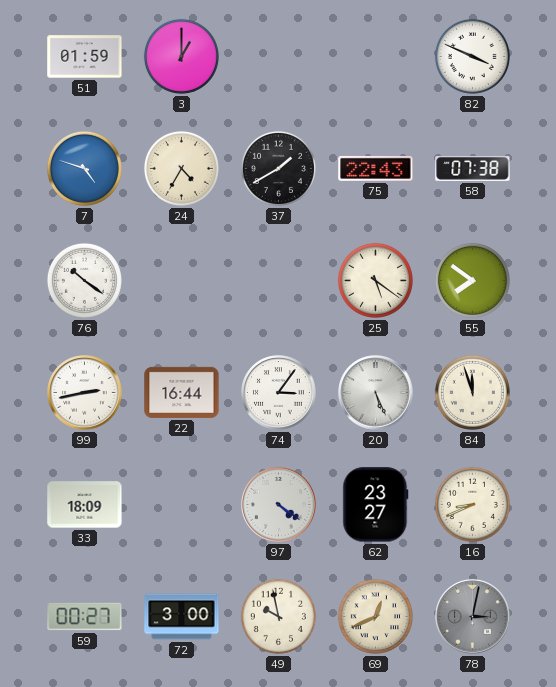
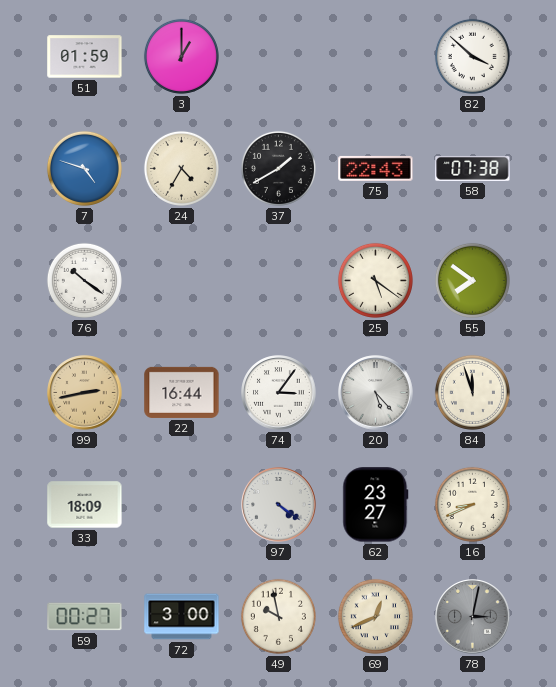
82: 3:49 -> 3:52
99 dial: white -> champagne
20: 5:26 -> 5:23
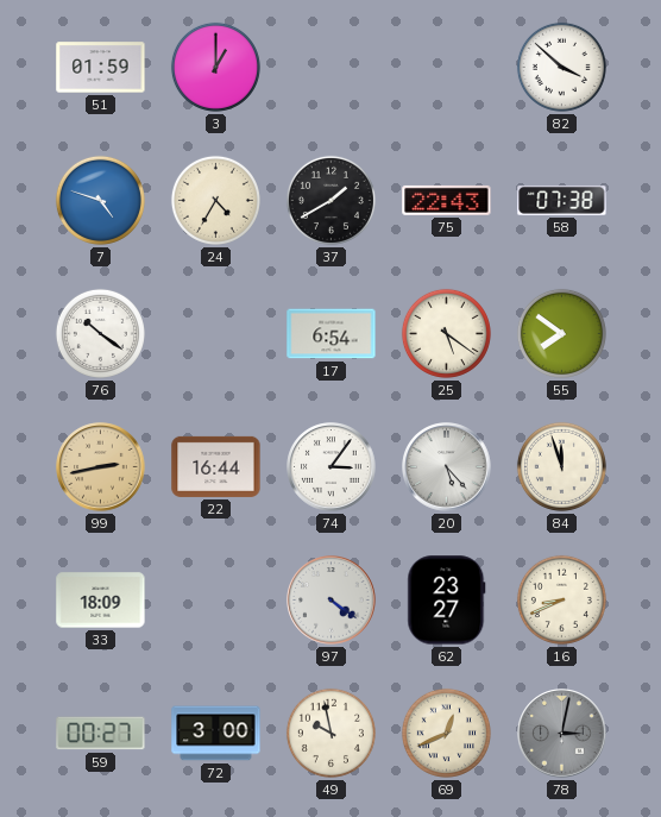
17: none -> 6:54
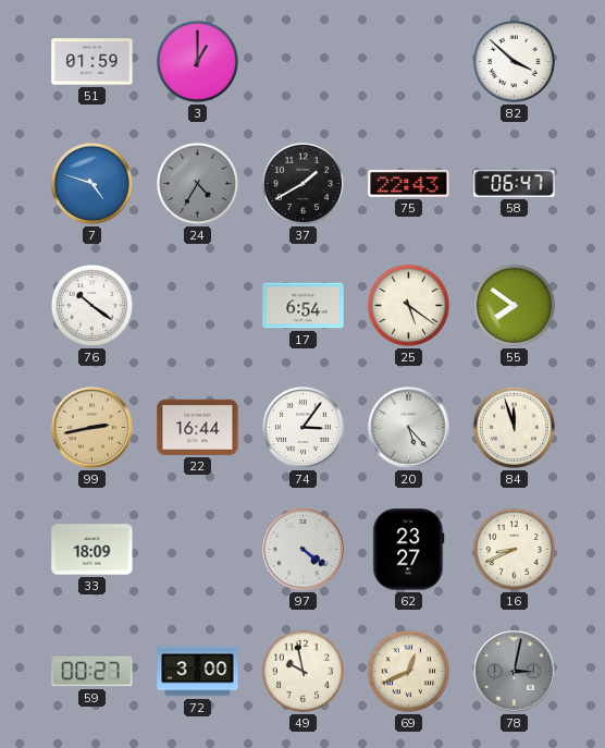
24 dial: cream -> grey
58: 07:38 -> 06:47
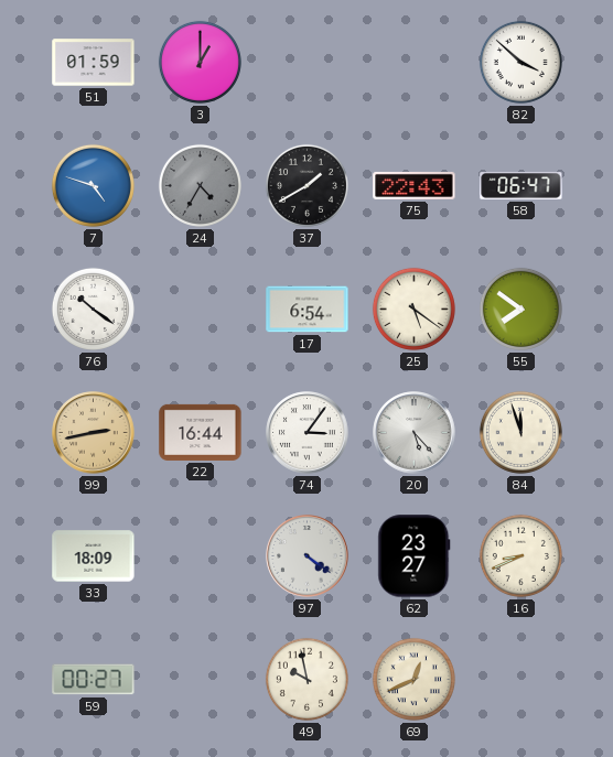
72: 3:00 -> none
78: 3:02 -> none
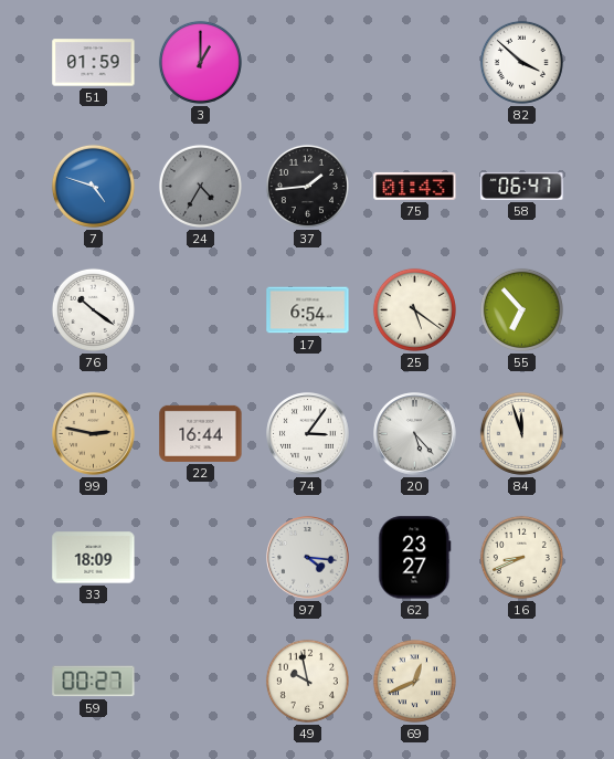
37: 1:40 -> 1:44
75: 22:43 -> 01:43
55: 7:51 -> 6:53
99: 2:43 -> 2:47
97: 4:21 -> 4:16
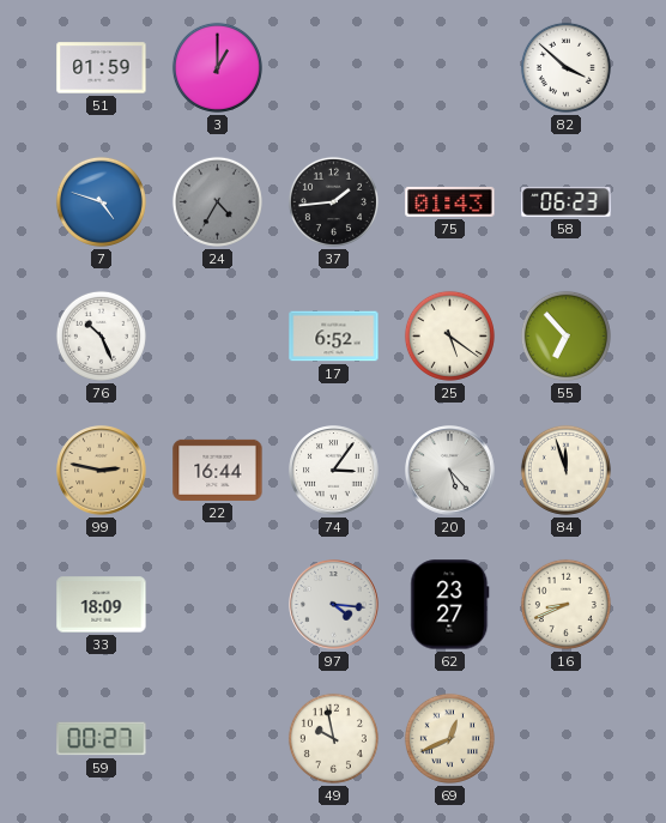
58: 06:47 -> 06:23
76: 10:21 -> 10:26
17: 6:54 -> 6:52
